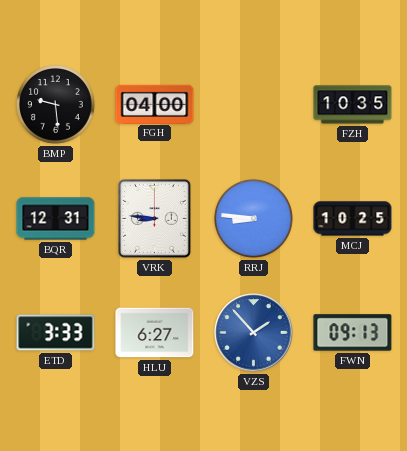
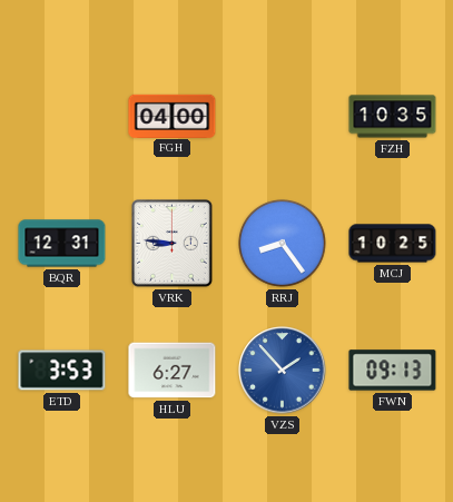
BMP: 9:29 -> none
RRJ: 8:46 -> 8:24
ETD: 3:33 -> 3:53
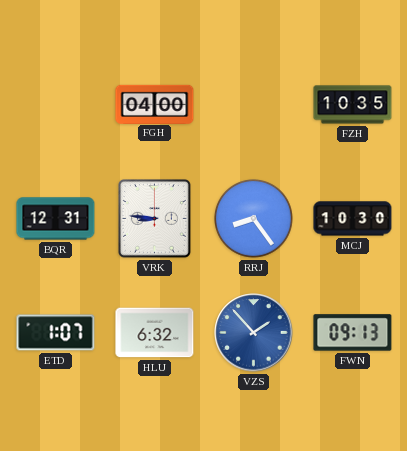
MCJ: 10:25 -> 10:30
ETD: 3:53 -> 1:07
HLU: 6:27 -> 6:32
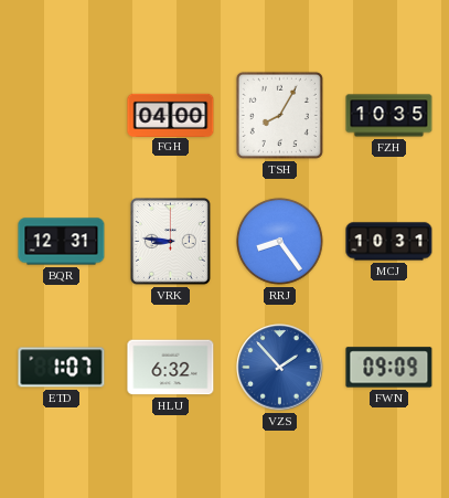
TSH: none -> 8:05
MCJ: 10:30 -> 10:31
FWN: 09:13 -> 09:09
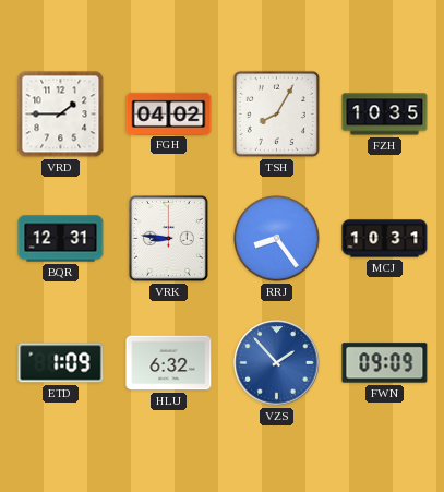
VRD: none -> 1:45
FGH: 04:00 -> 04:02
ETD: 1:07 -> 1:09
